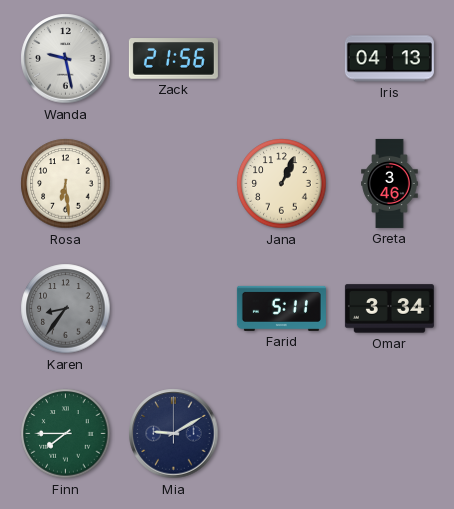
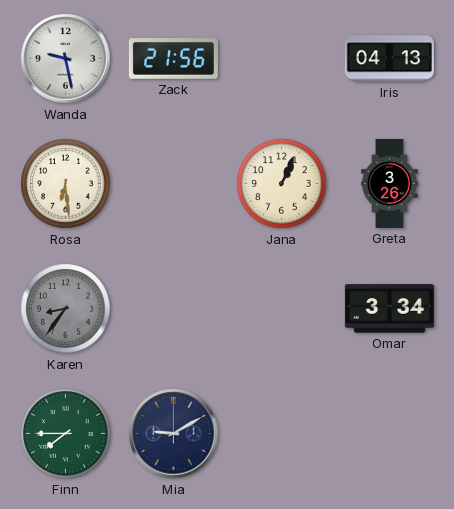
Greta: 3:46 -> 3:26
Farid: 5:11 -> none
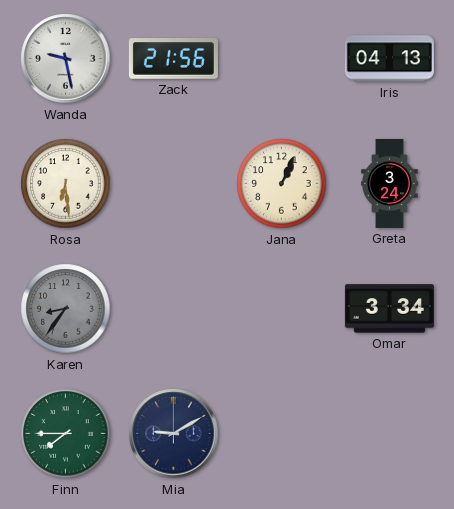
Greta: 3:26 -> 3:24
